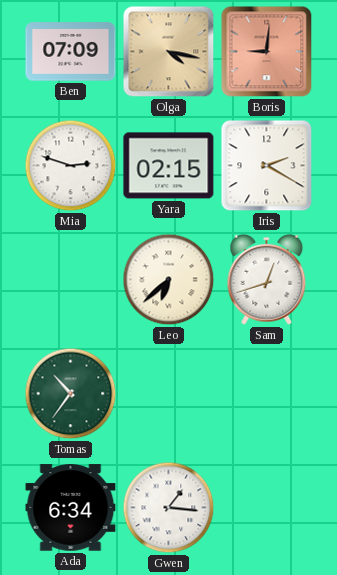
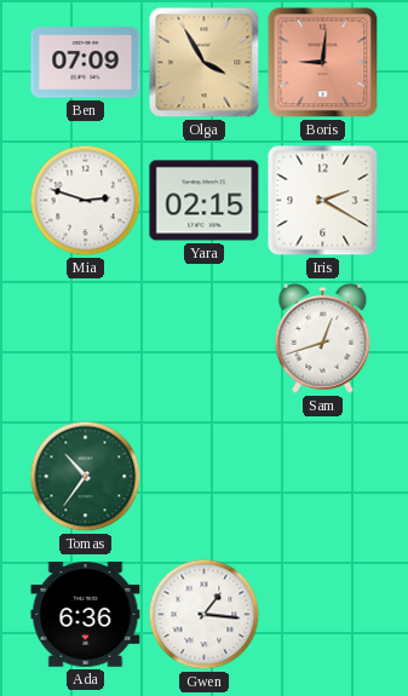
Olga: 4:17 -> 3:55
Leo: 6:38 -> none
Ada: 6:34 -> 6:36
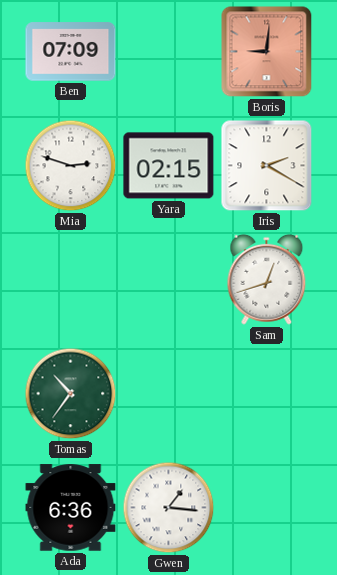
Olga: 3:55 -> none
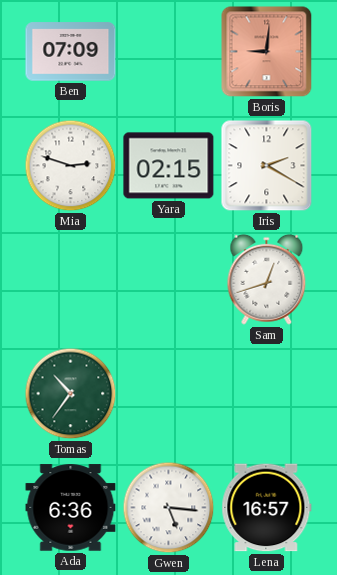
Gwen: 1:16 -> 5:16
Lena: none -> 16:57
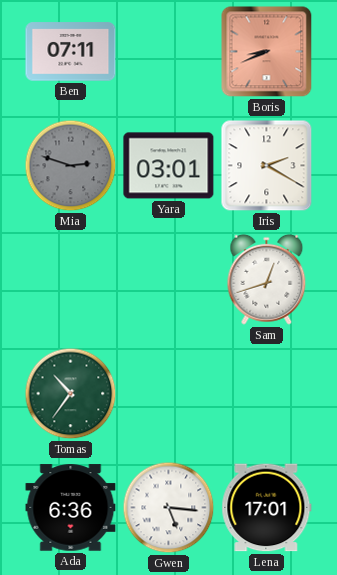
Ben: 07:09 -> 07:11
Boris: 9:01 -> 8:41
Mia dial: white -> grey
Yara: 02:15 -> 03:01
Lena: 16:57 -> 17:01
